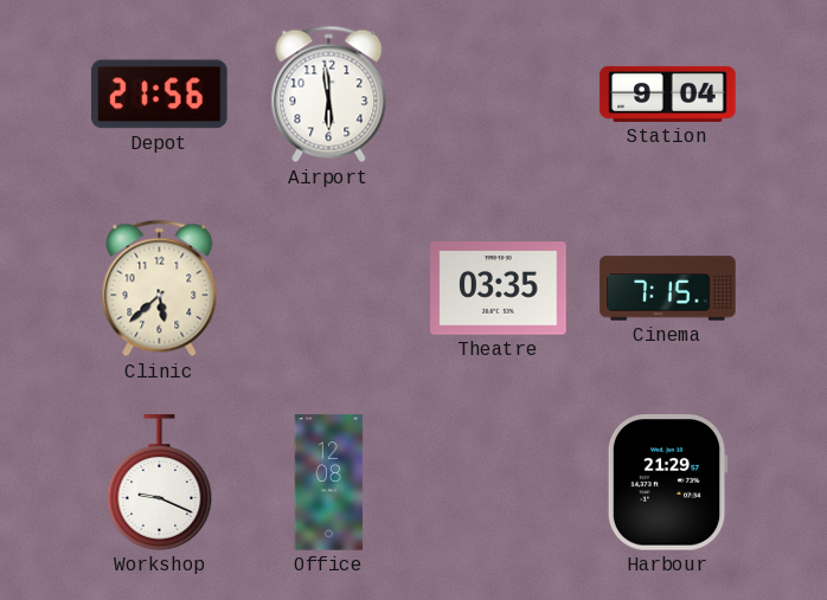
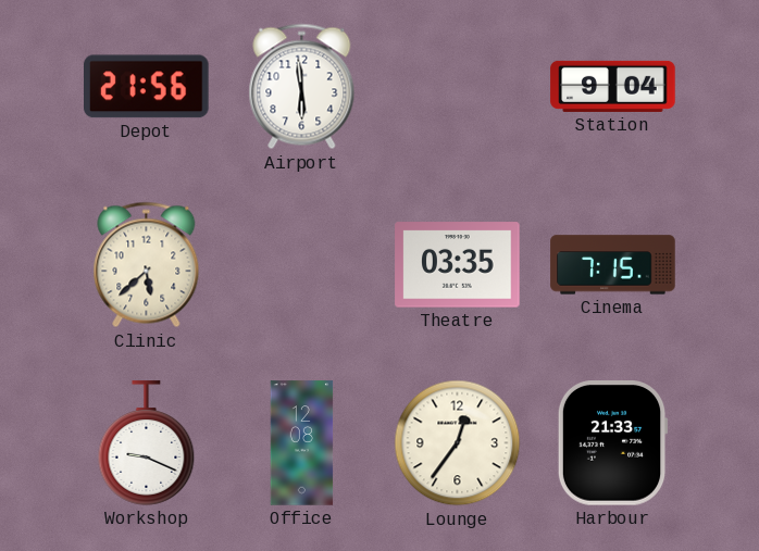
Lounge: none -> 12:36
Harbour: 21:29 -> 21:33
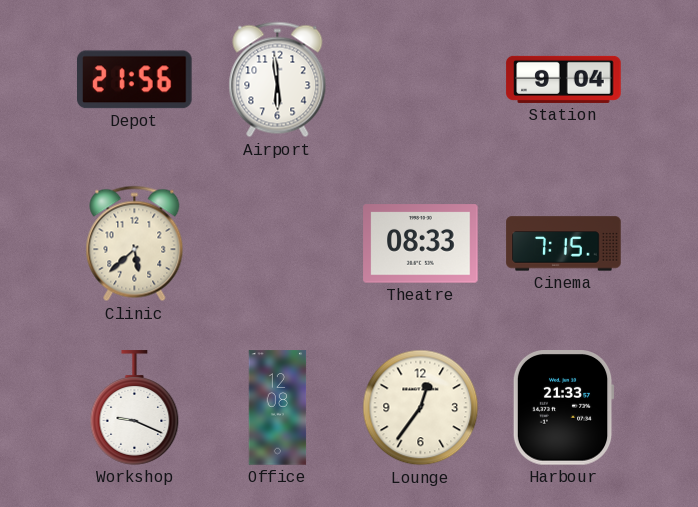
Theatre: 03:35 -> 08:33
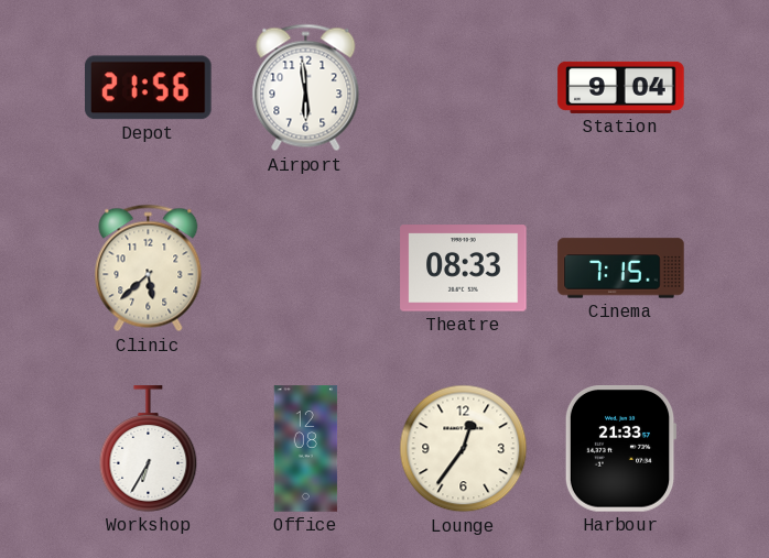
Workshop: 9:19 -> 6:35
